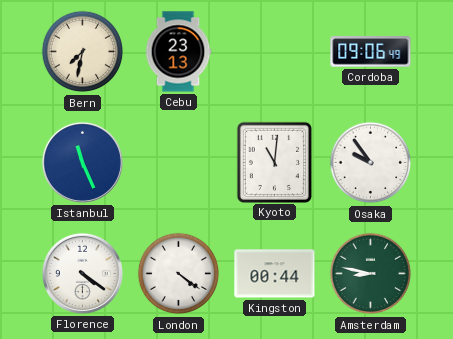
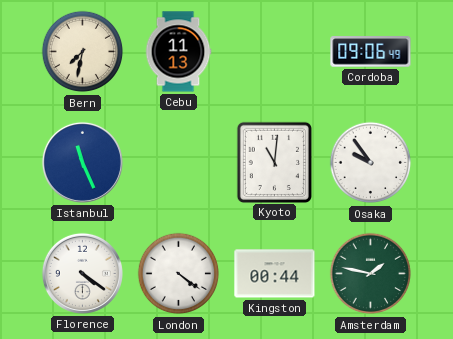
Cebu: 23:13 -> 11:13
Amsterdam: 8:47 -> 1:47
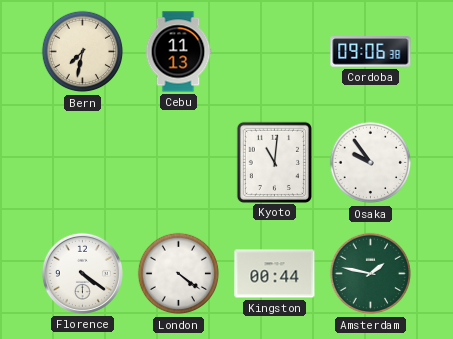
Cordoba: 09:06:49 -> 09:06:38
Istanbul: 11:26 -> none
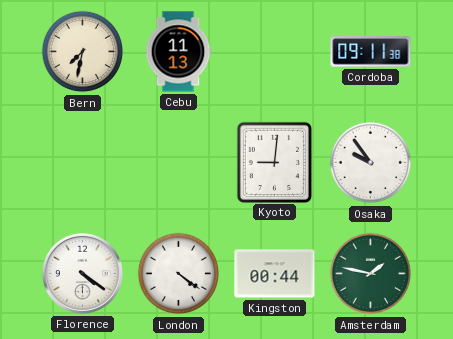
Cordoba: 09:06 -> 09:11
Kyoto: 11:01 -> 9:01
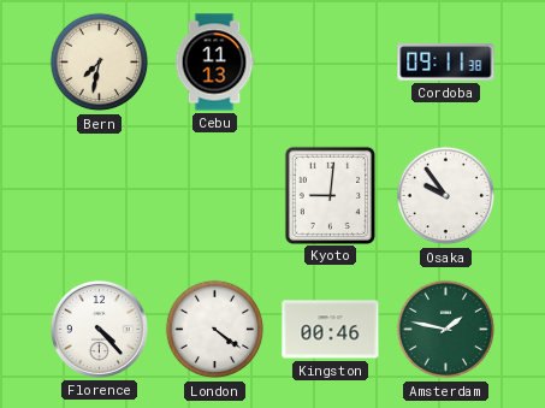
Florence: 4:21 -> 4:23
Kingston: 00:44 -> 00:46
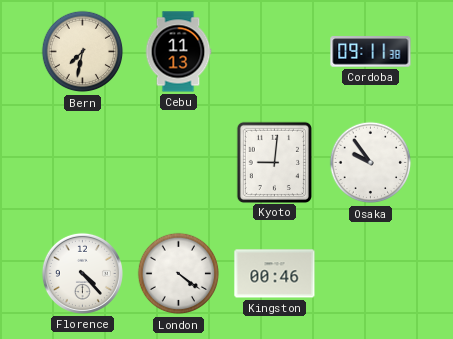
Amsterdam: 1:47 -> none
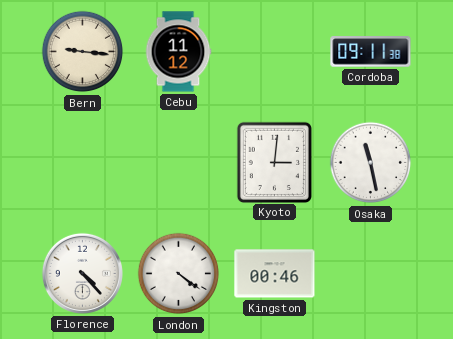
Bern: 7:32 -> 9:16
Cebu: 11:13 -> 11:12
Kyoto: 9:01 -> 3:01
Osaka: 9:54 -> 11:28
